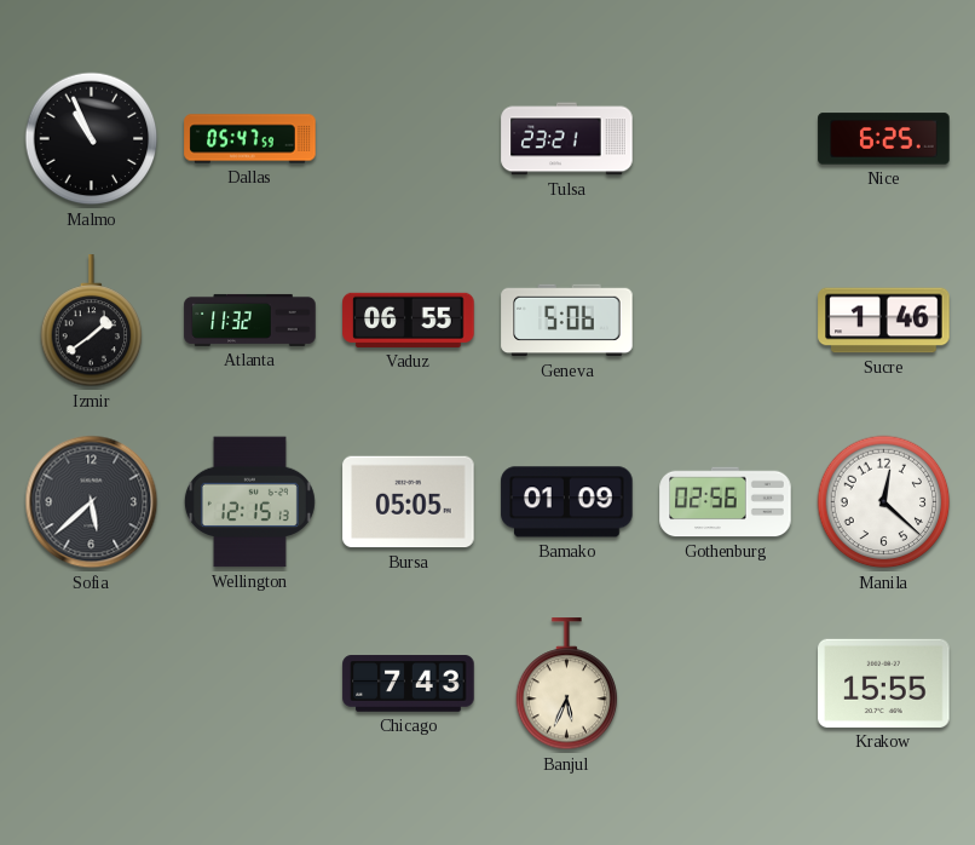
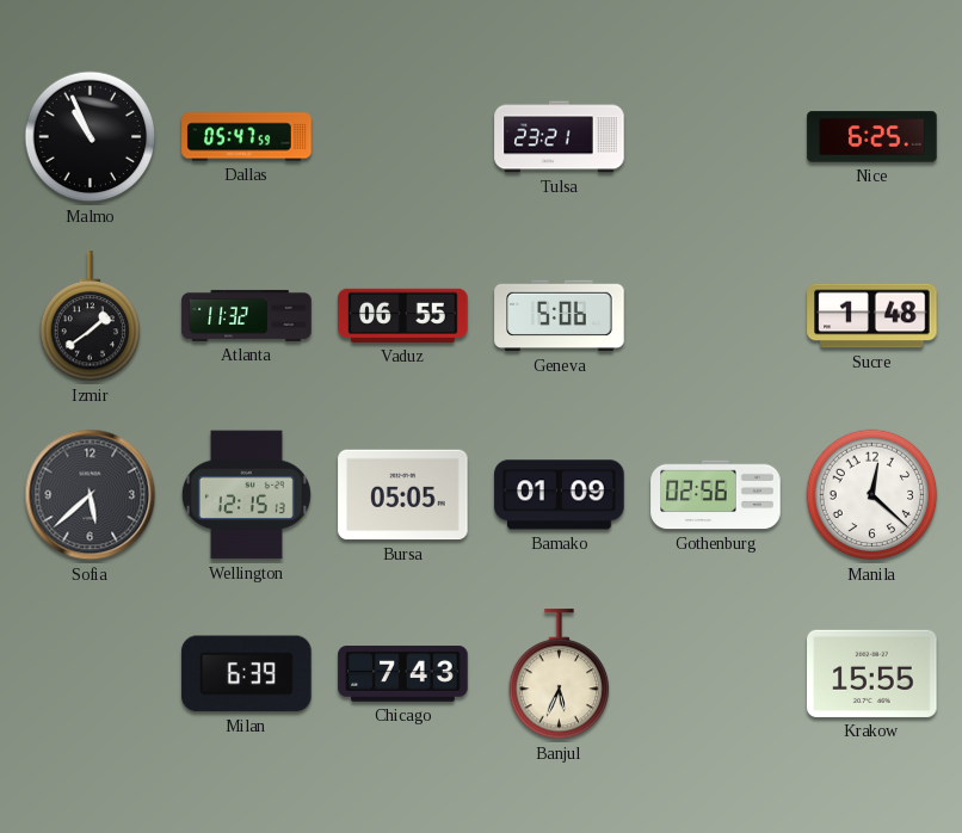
Sucre: 1:46 -> 1:48
Milan: none -> 6:39
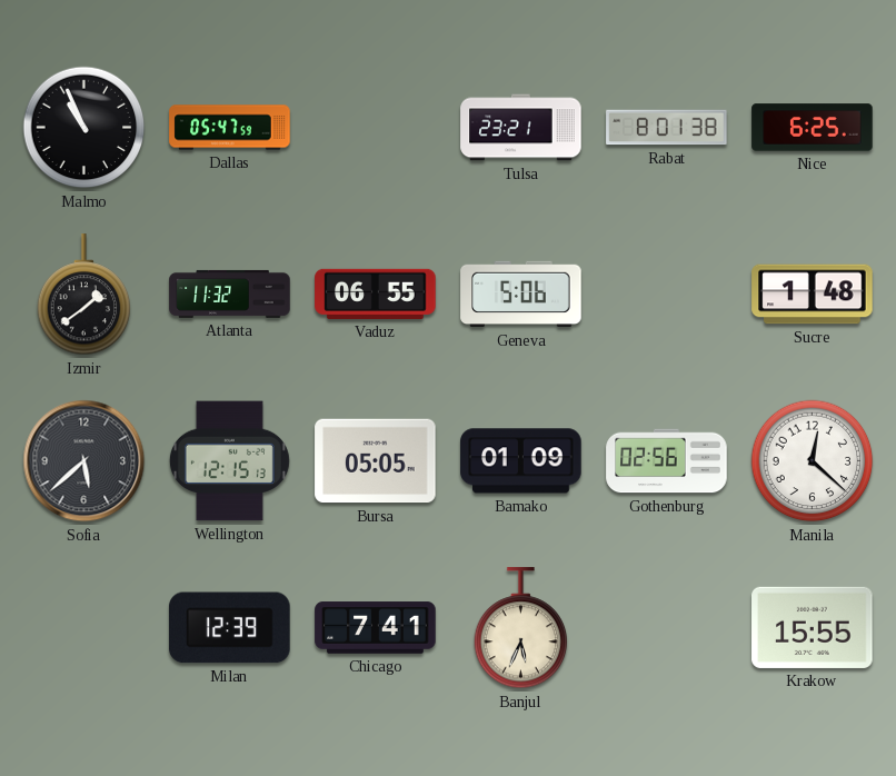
Rabat: none -> 8:01
Milan: 6:39 -> 12:39
Chicago: 7:43 -> 7:41
